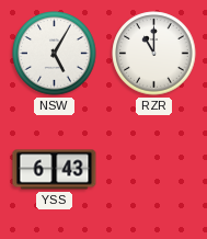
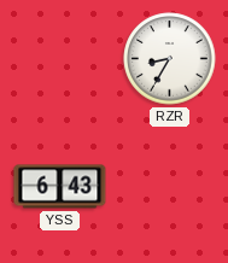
NSW: 5:05 -> none
RZR: 11:00 -> 8:35
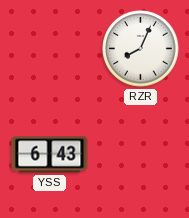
RZR: 8:35 -> 8:04
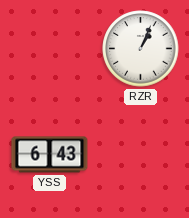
RZR: 8:04 -> 1:04
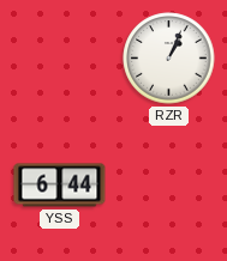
YSS: 6:43 -> 6:44
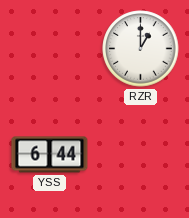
RZR: 1:04 -> 1:00
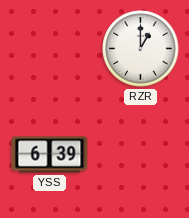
YSS: 6:44 -> 6:39
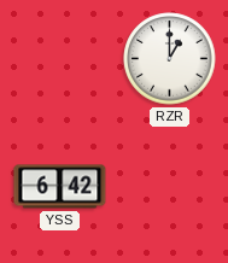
YSS: 6:39 -> 6:42
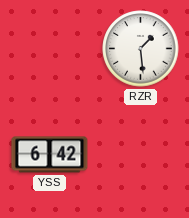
RZR: 1:00 -> 1:29
